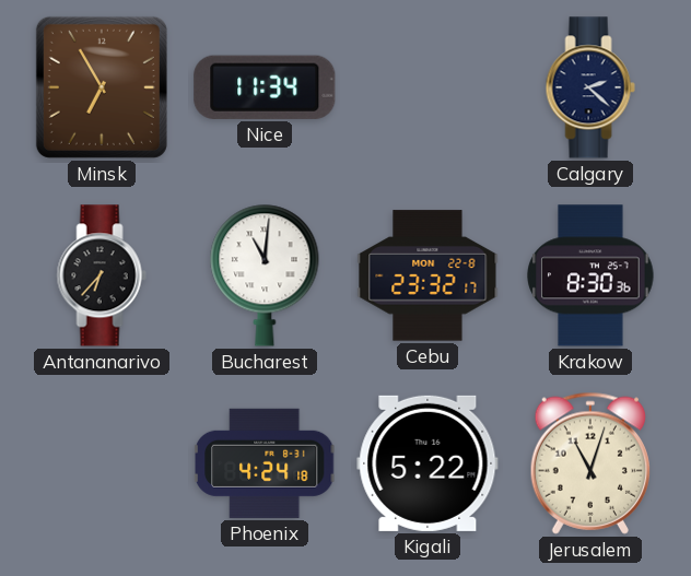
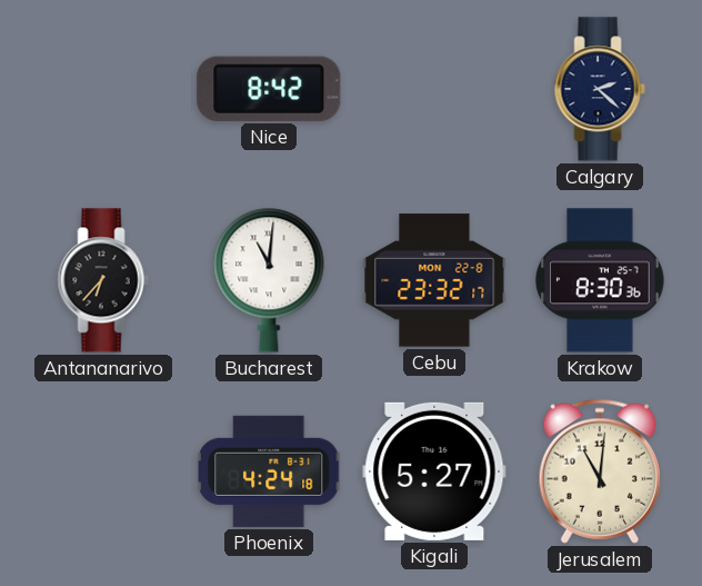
Minsk: 6:55 -> none
Nice: 11:34 -> 8:42
Kigali: 5:22 -> 5:27
Jerusalem: 11:03 -> 11:01
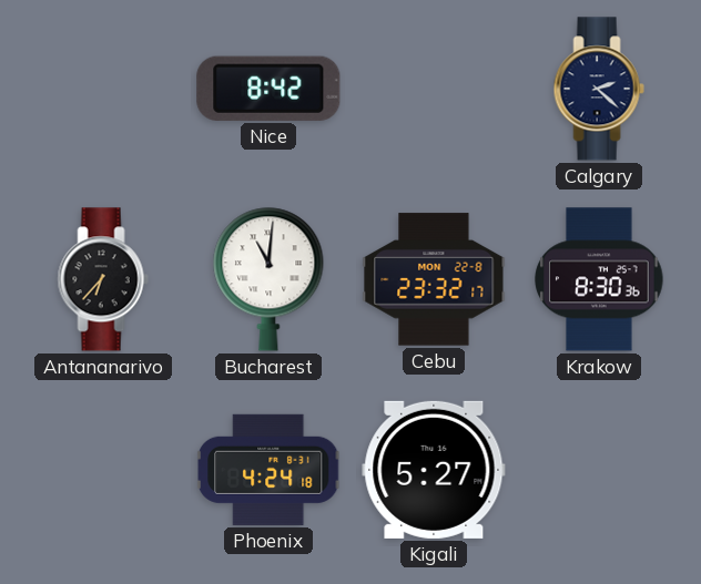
Jerusalem: 11:01 -> none
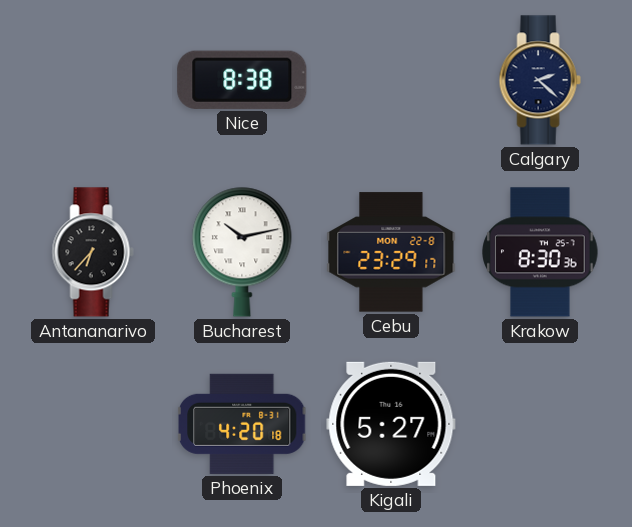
Nice: 8:42 -> 8:38
Bucharest: 11:01 -> 10:13
Cebu: 23:32 -> 23:29
Phoenix: 4:24 -> 4:20
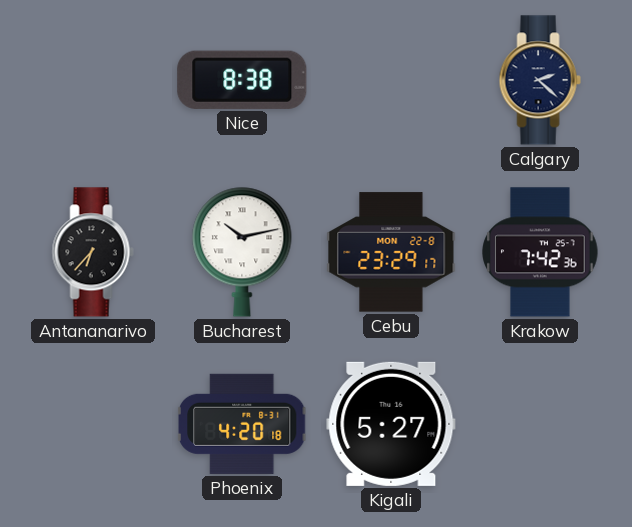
Krakow: 8:30 -> 7:42
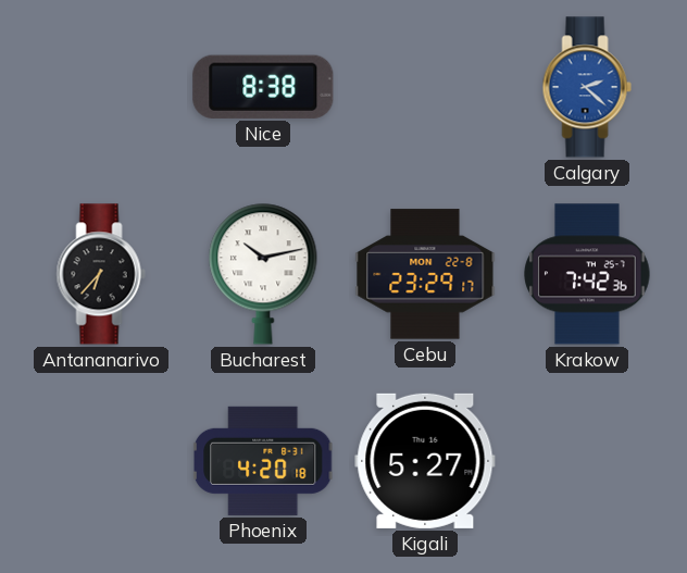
Calgary dial: navy -> blue
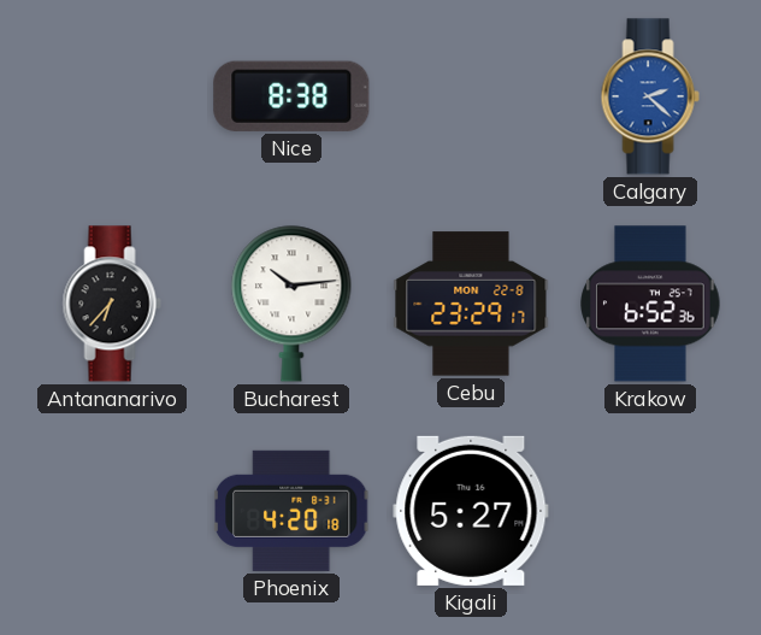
Bucharest: 10:13 -> 10:14
Krakow: 7:42 -> 6:52
